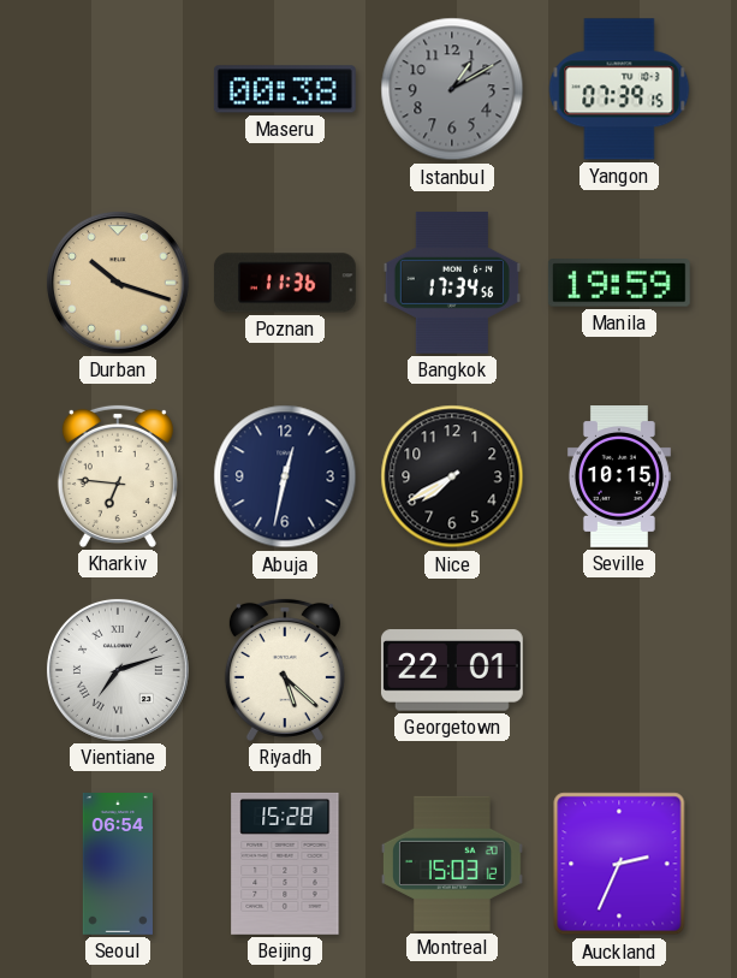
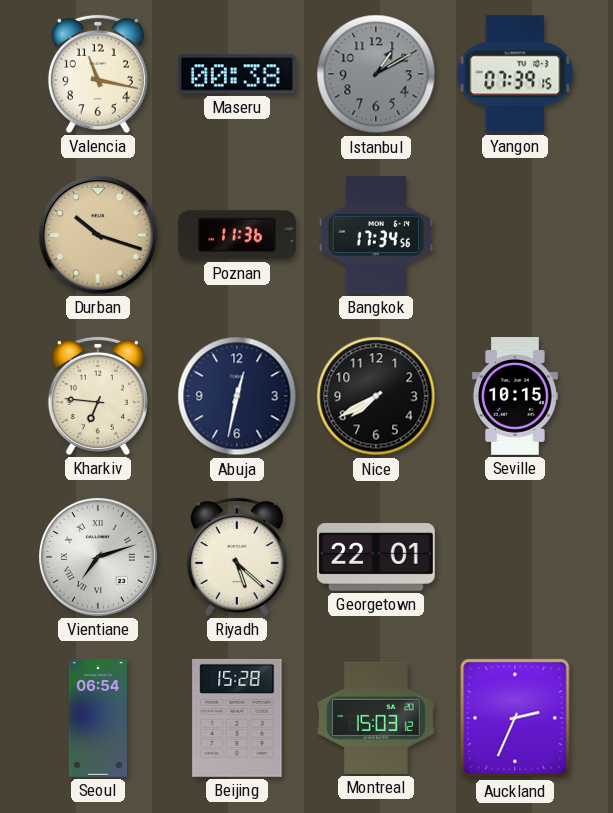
Valencia: none -> 11:17
Manila: 19:59 -> none
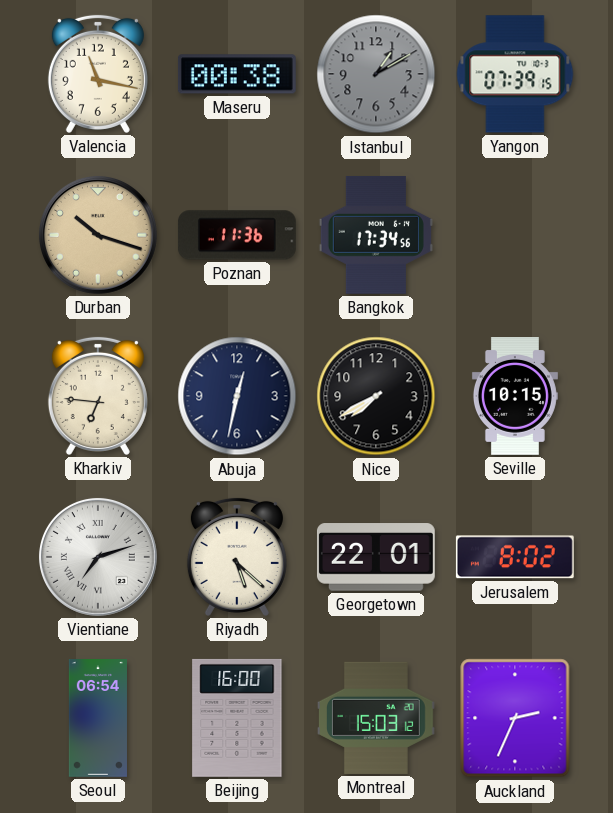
Jerusalem: none -> 8:02
Beijing: 15:28 -> 16:00
